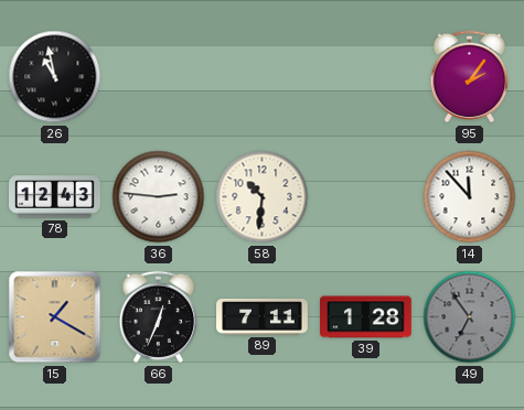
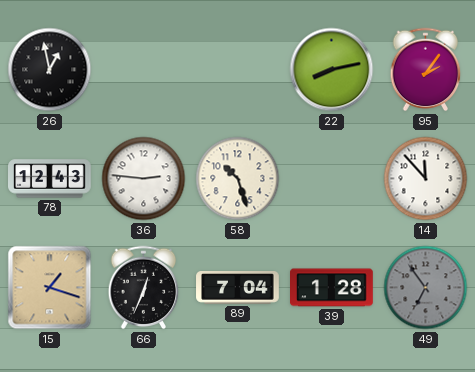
26: 10:58 -> 12:58
22: none -> 8:13
58: 10:31 -> 10:27
15: 1:20 -> 1:18
89: 7:11 -> 7:04
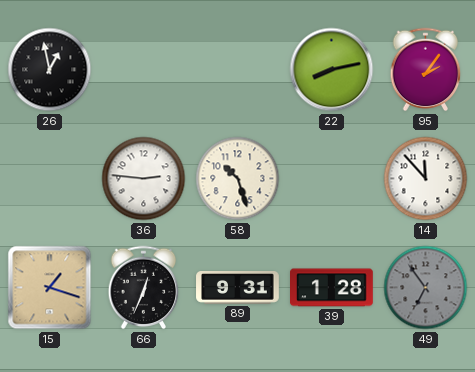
78: 12:43 -> none
89: 7:04 -> 9:31
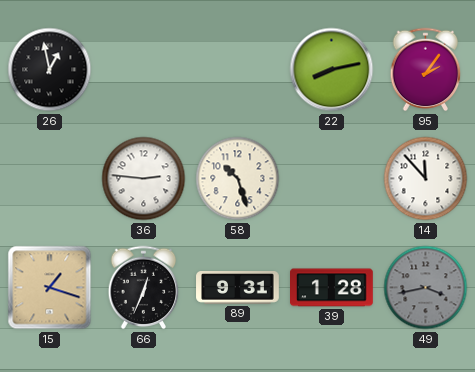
49: 6:54 -> 3:43
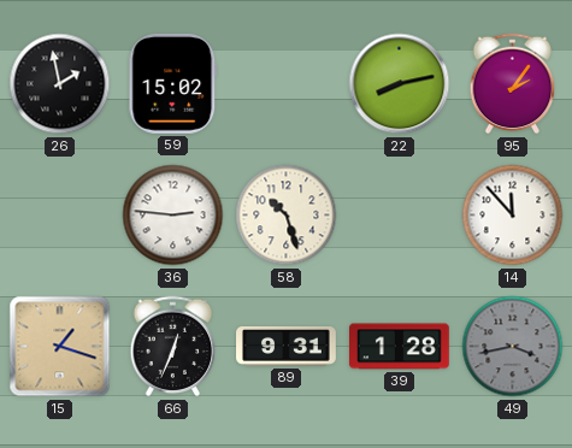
26: 12:58 -> 1:58
59: none -> 15:02
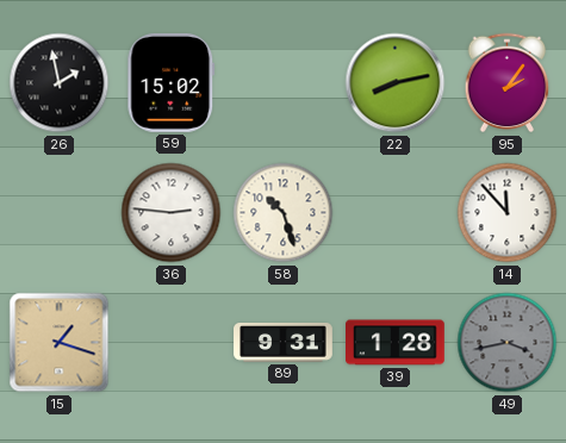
66: 12:34 -> none
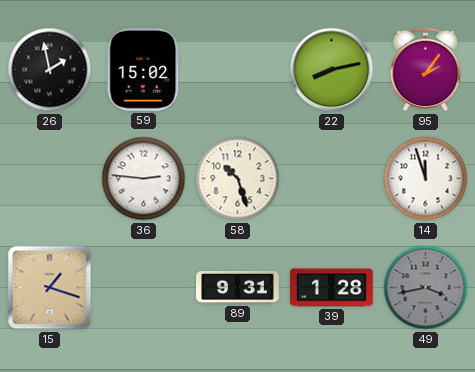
14: 11:53 -> 11:57
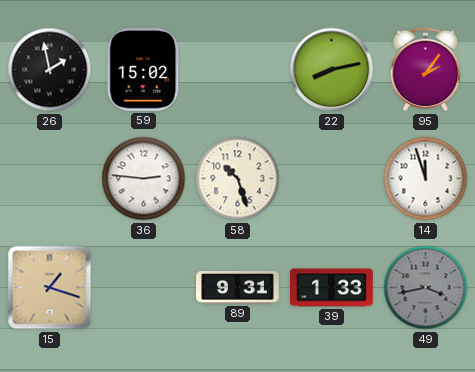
39: 1:28 -> 1:33
